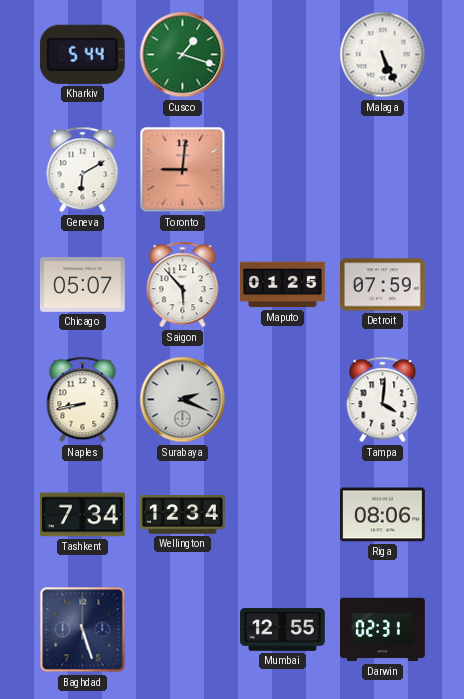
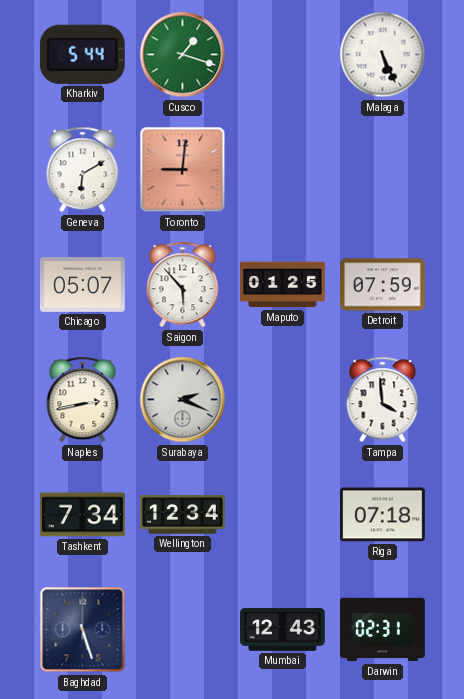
Naples: 8:43 -> 2:43
Tampa: 4:01 -> 3:59
Riga: 08:06 -> 07:18
Mumbai: 12:55 -> 12:43
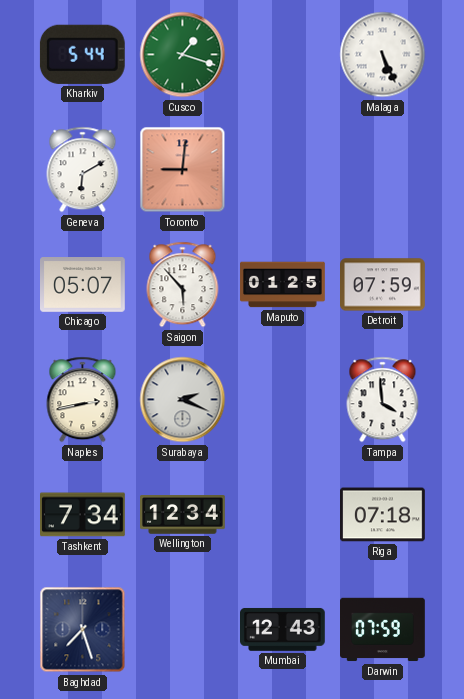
Baghdad: 5:27 -> 7:27
Darwin: 02:31 -> 07:59
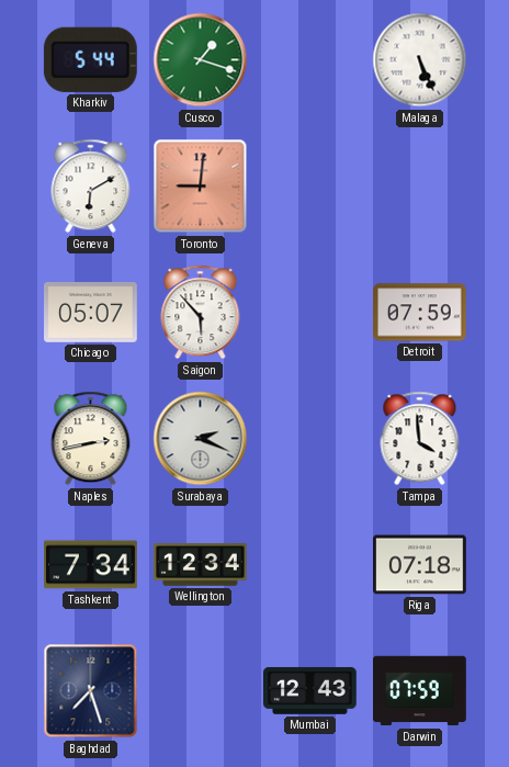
Maputo: 01:25 -> none
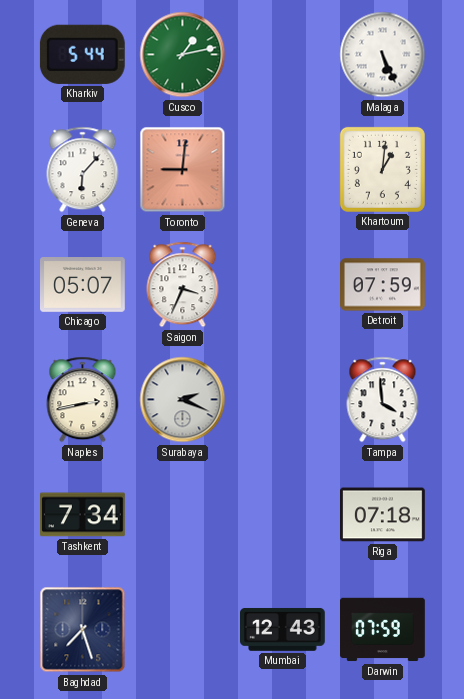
Cusco: 1:18 -> 1:13
Geneva: 6:10 -> 6:07
Khartoum: none -> 1:01
Saigon: 5:53 -> 3:34
Wellington: 12:34 -> none
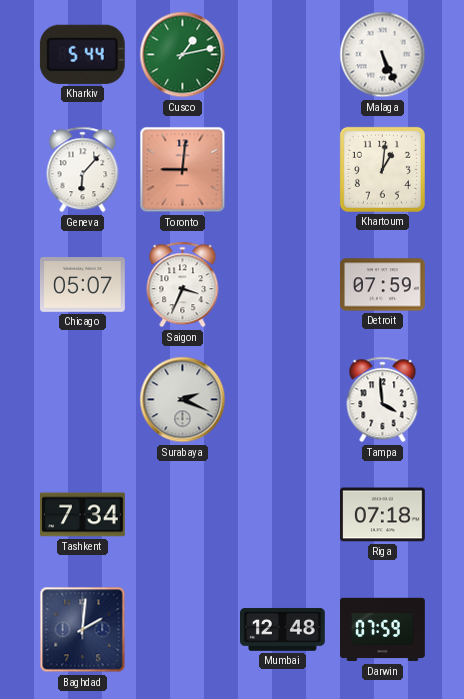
Naples: 2:43 -> none
Baghdad: 7:27 -> 2:01
Mumbai: 12:43 -> 12:48
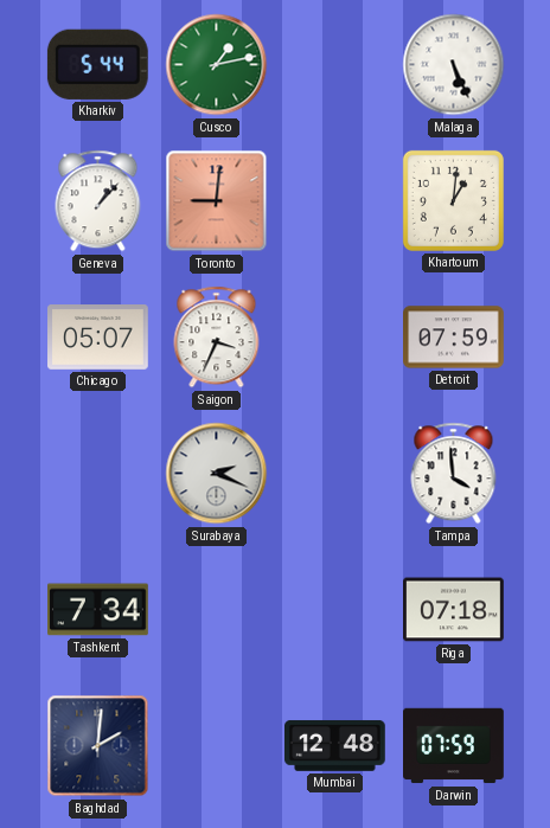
Geneva: 6:07 -> 1:07
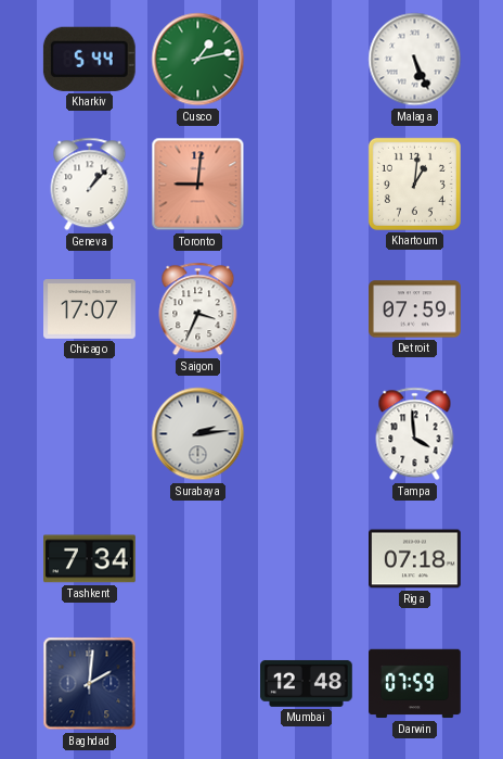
Chicago: 05:07 -> 17:07
Surabaya: 2:19 -> 2:14
